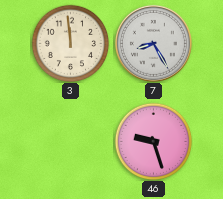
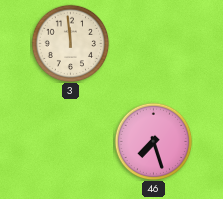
7: 8:25 -> none
46: 9:27 -> 7:27
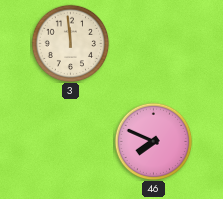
46: 7:27 -> 7:49
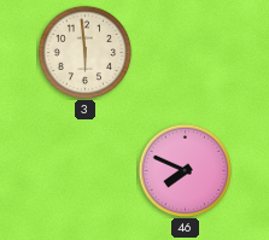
3: 11:59 -> 5:59
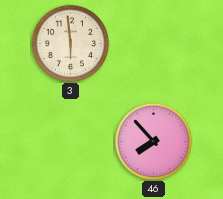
46: 7:49 -> 7:53
